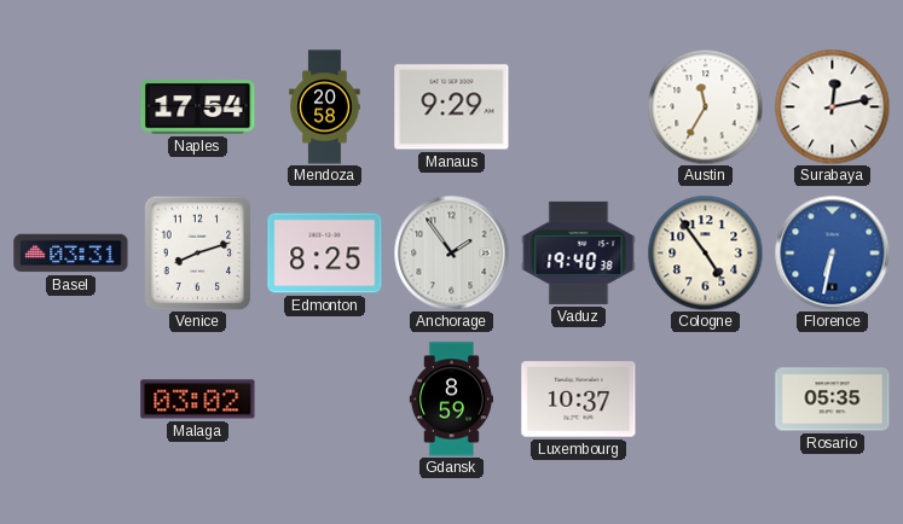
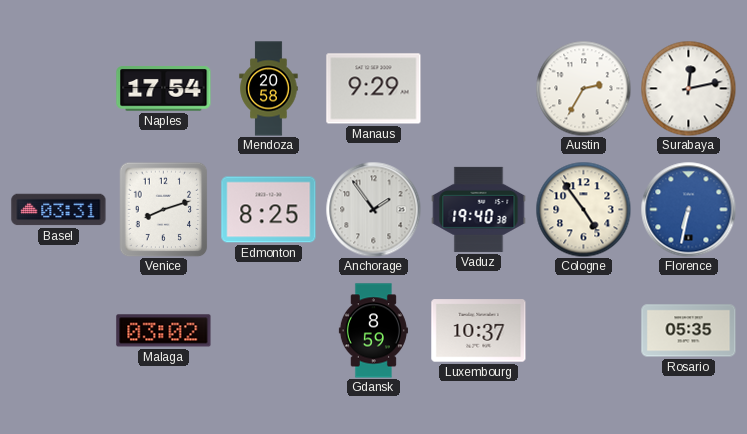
Austin: 11:35 -> 2:35
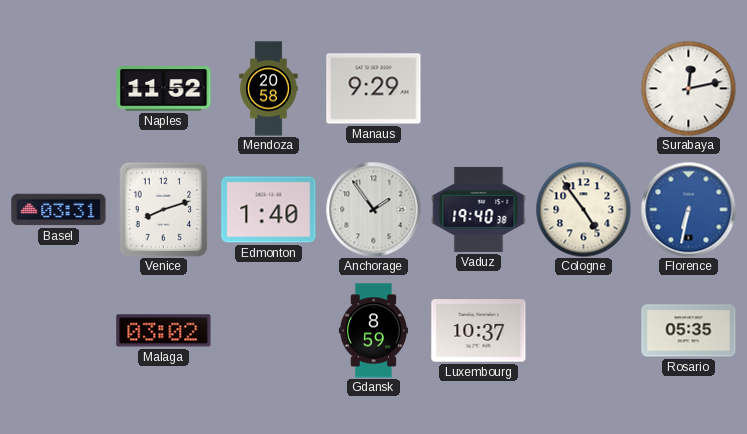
Naples: 17:54 -> 11:52
Austin: 2:35 -> none
Edmonton: 8:25 -> 1:40
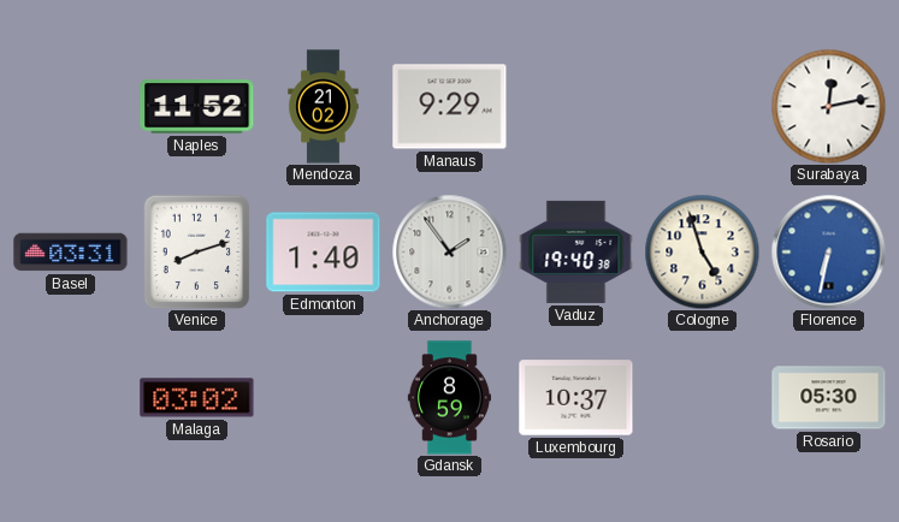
Mendoza: 20:58 -> 21:02
Cologne: 4:54 -> 4:57
Rosario: 05:35 -> 05:30
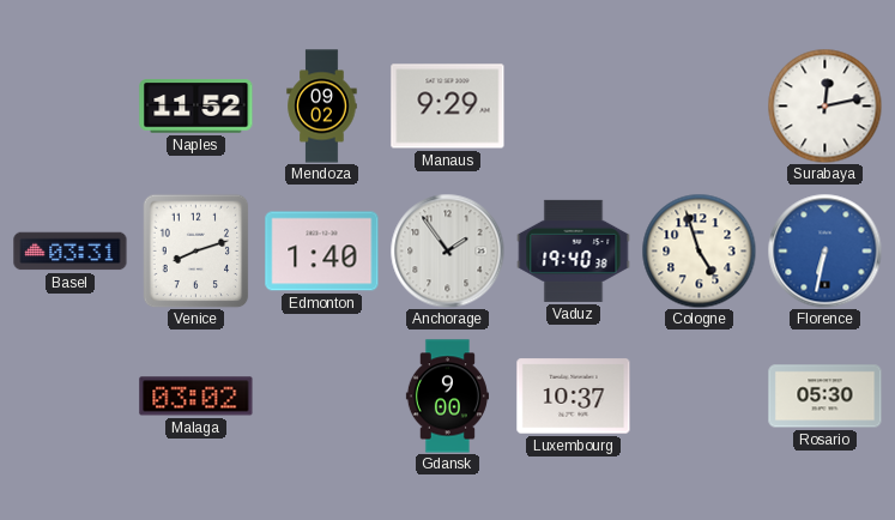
Mendoza: 21:02 -> 09:02
Gdansk: 8:59 -> 9:00
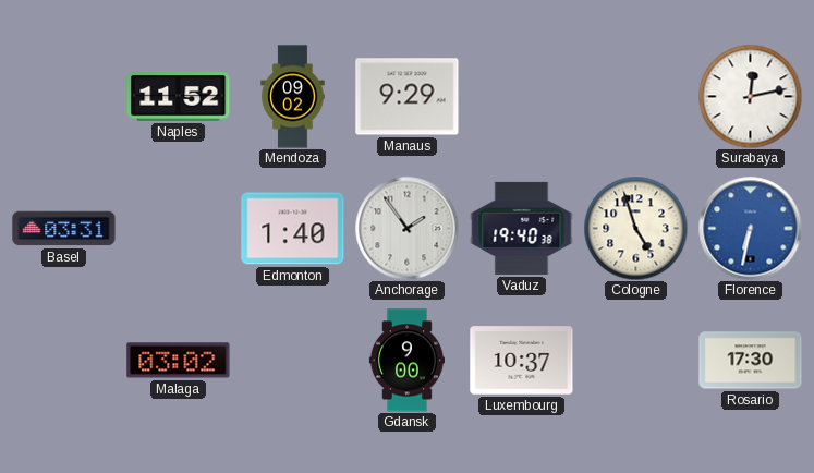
Venice: 8:12 -> none
Rosario: 05:30 -> 17:30
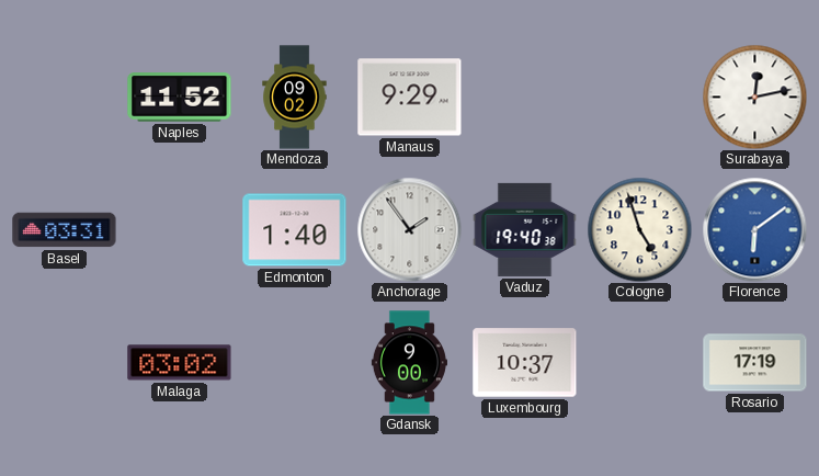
Florence: 6:32 -> 6:09
Rosario: 17:30 -> 17:19
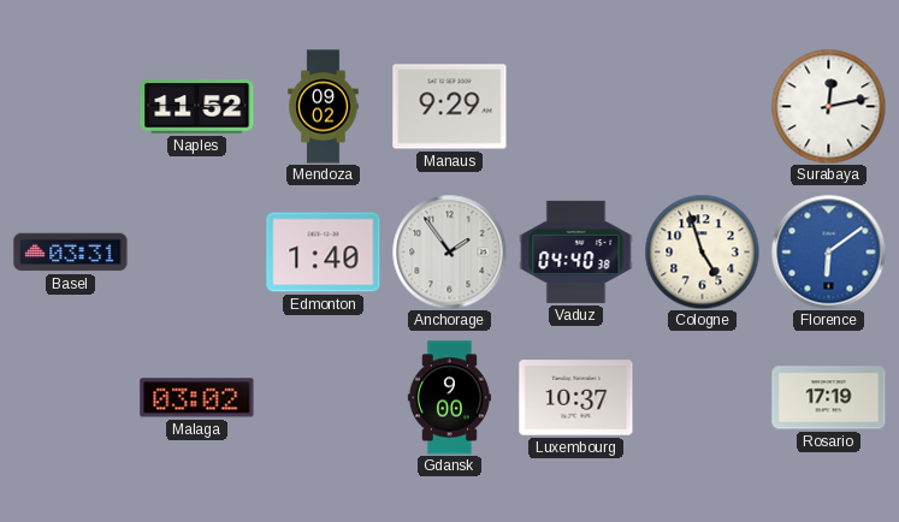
Vaduz: 19:40 -> 04:40
